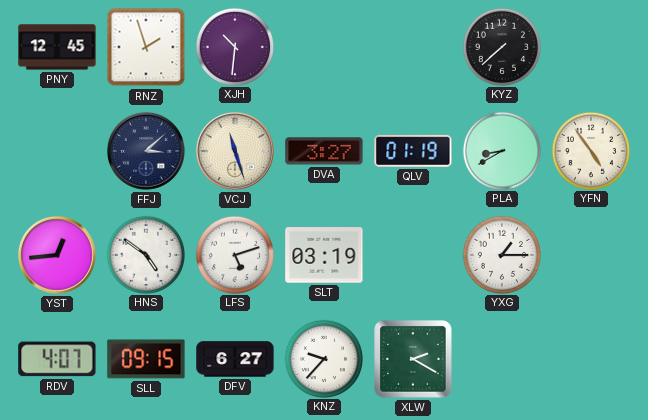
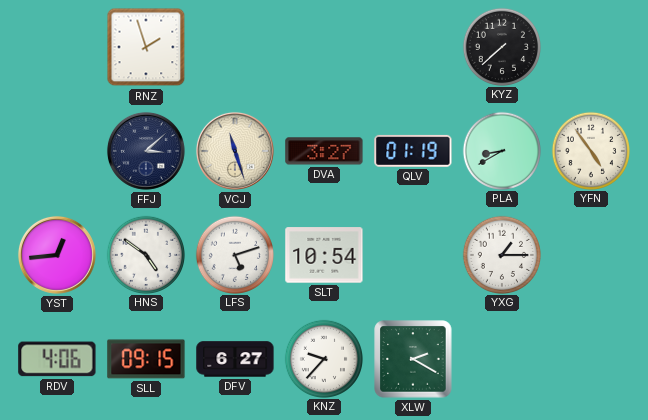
PNY: 12:45 -> none
XJH: 10:31 -> none
SLT: 03:19 -> 10:54
RDV: 4:07 -> 4:06
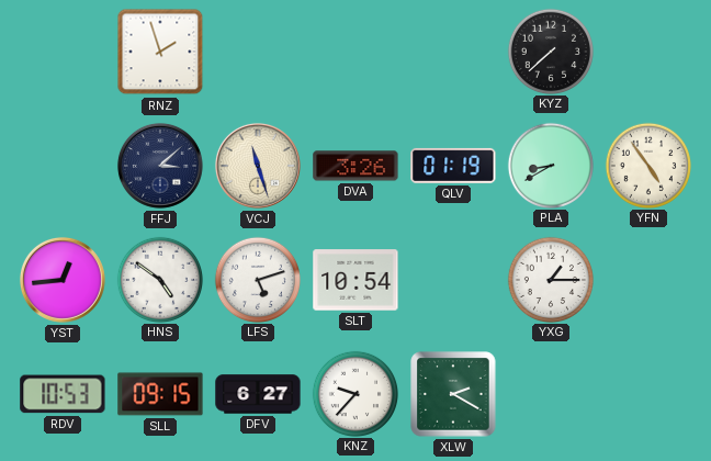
DVA: 3:27 -> 3:26
RDV: 4:06 -> 10:53
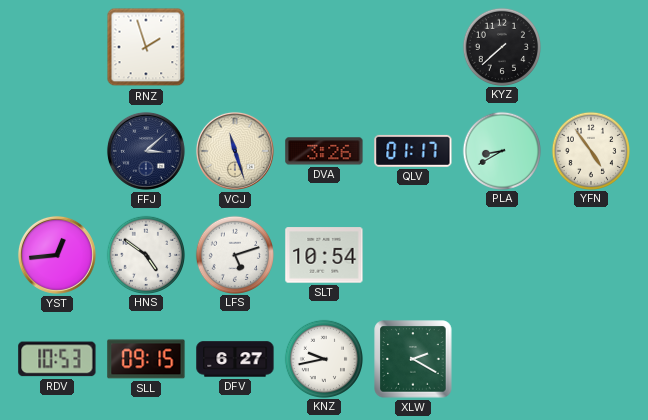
QLV: 01:19 -> 01:17
YXG: 1:15 -> none
KNZ: 9:37 -> 9:43
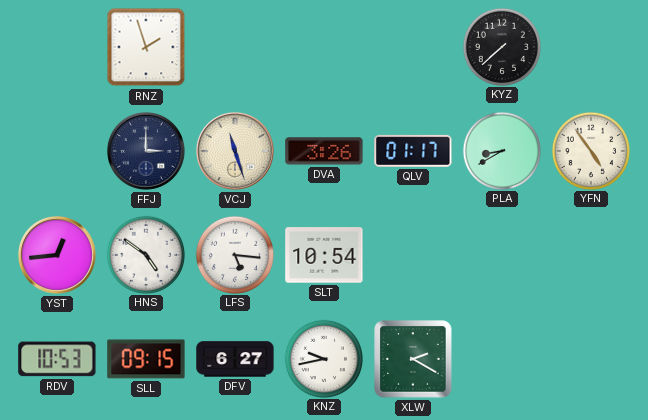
FFJ: 3:08 -> 3:00
LFS: 5:12 -> 5:16
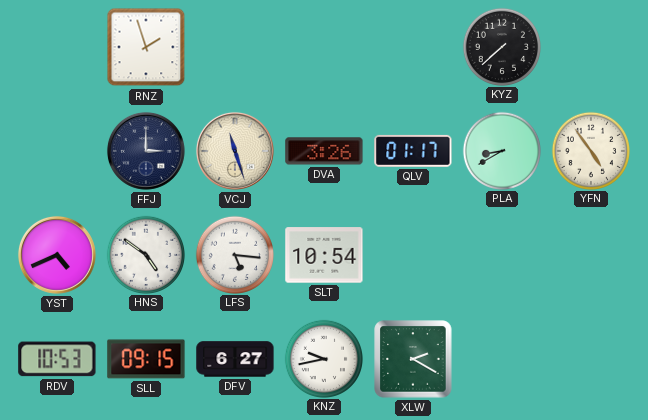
YST: 12:44 -> 4:41
